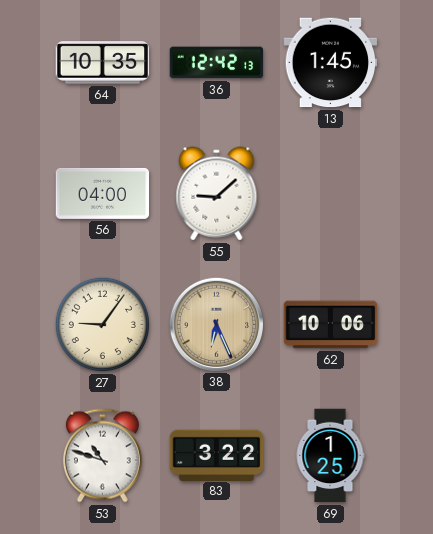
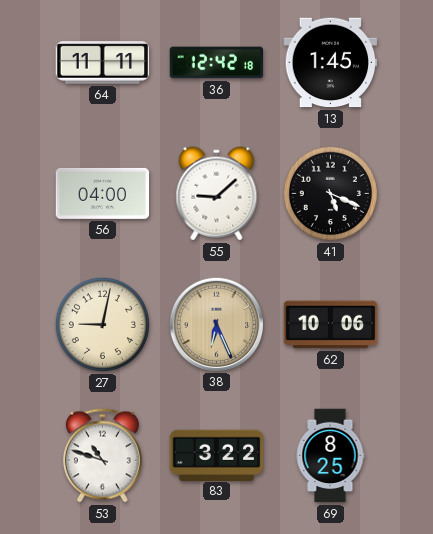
64: 10:35 -> 11:11
36: 12:42:13 -> 12:42:18
41: none -> 5:19
27: 9:06 -> 9:02
69: 1:25 -> 8:25
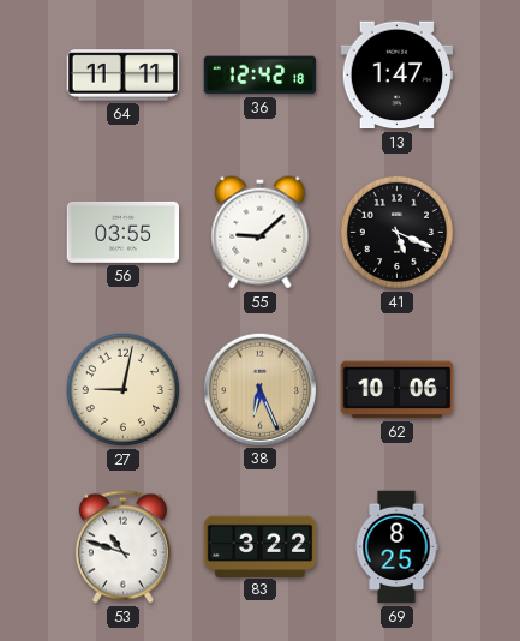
13: 1:45 -> 1:47
56: 04:00 -> 03:55
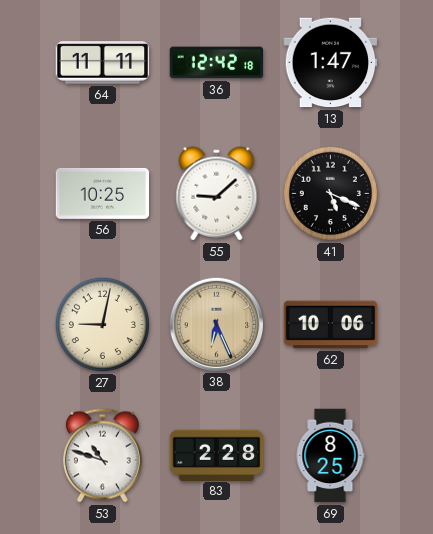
56: 03:55 -> 10:25
83: 3:22 -> 2:28
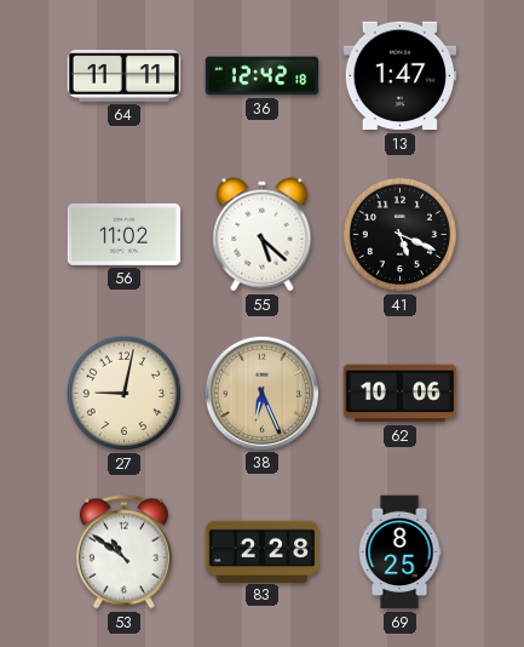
56: 10:25 -> 11:02
55: 9:08 -> 5:22
53: 10:48 -> 10:51
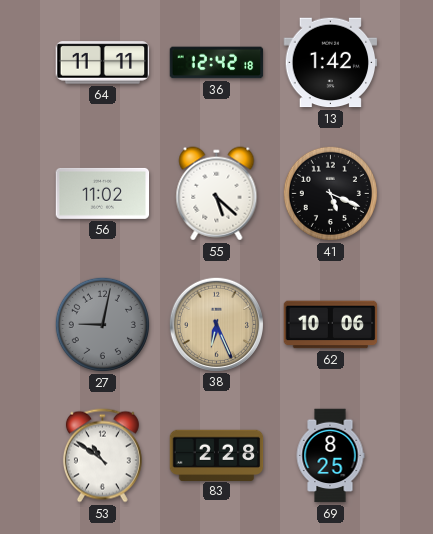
13: 1:47 -> 1:42
27 dial: cream -> grey
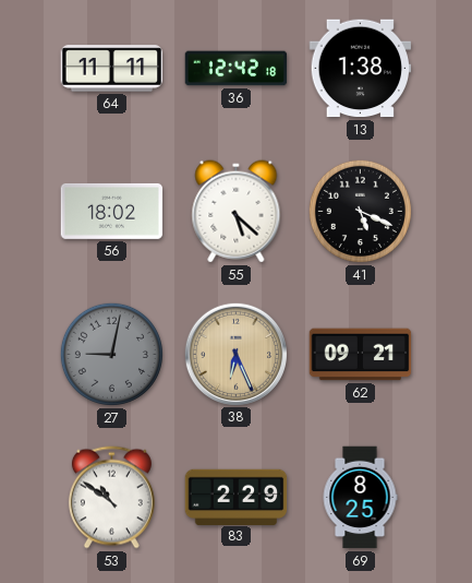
13: 1:42 -> 1:38
56: 11:02 -> 18:02
62: 10:06 -> 09:21
83: 2:28 -> 2:29
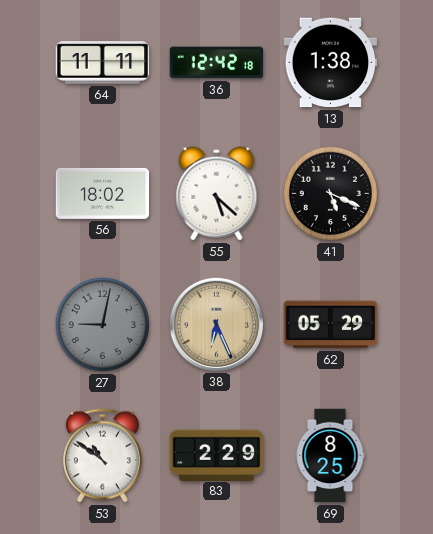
62: 09:21 -> 05:29
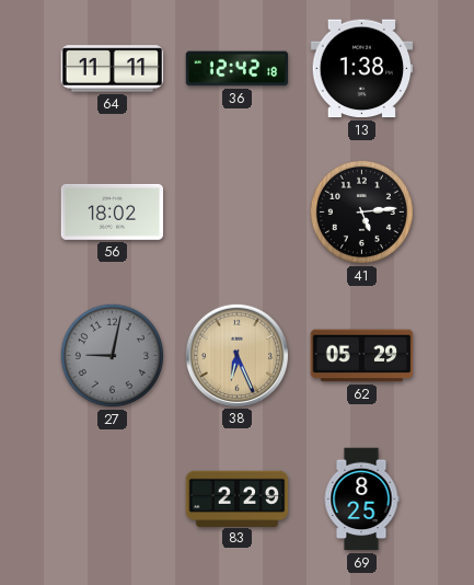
55: 5:22 -> none
41: 5:19 -> 5:14
53: 10:51 -> none
